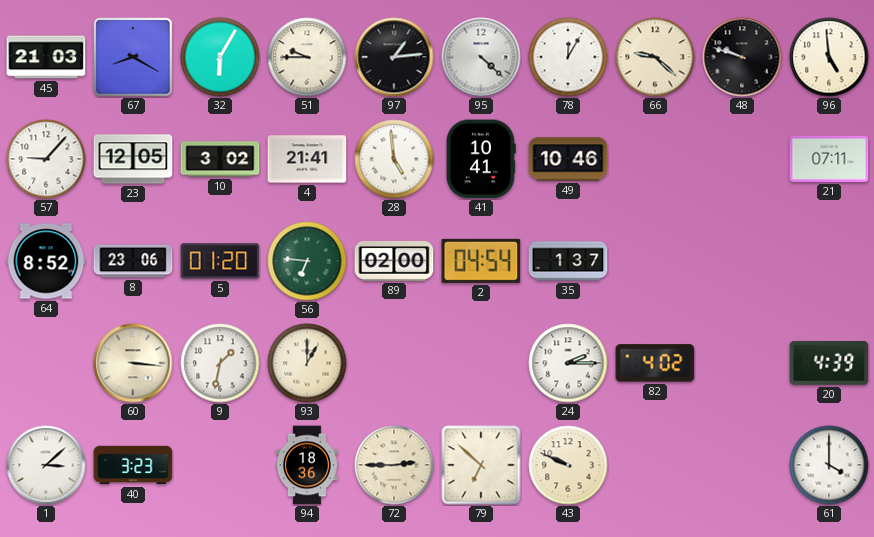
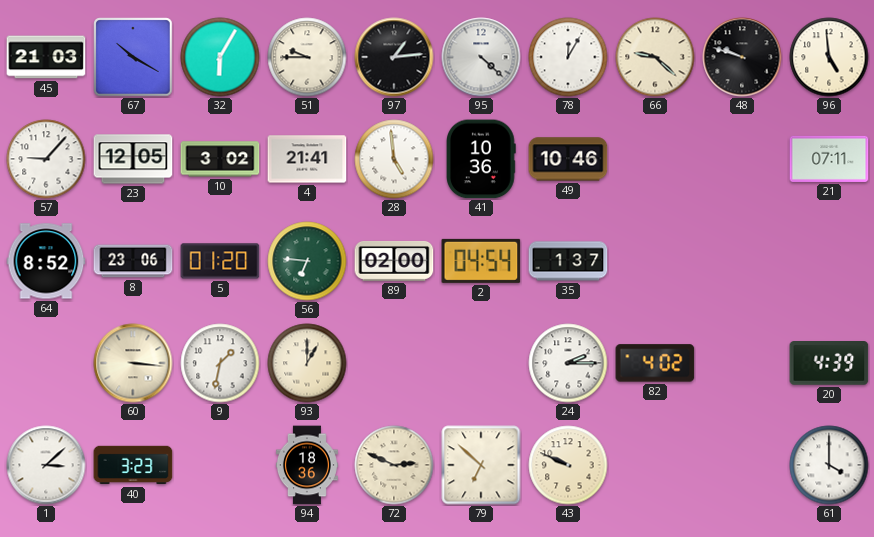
67: 8:20 -> 10:20
41: 10:41 -> 10:36
72: 2:45 -> 2:49
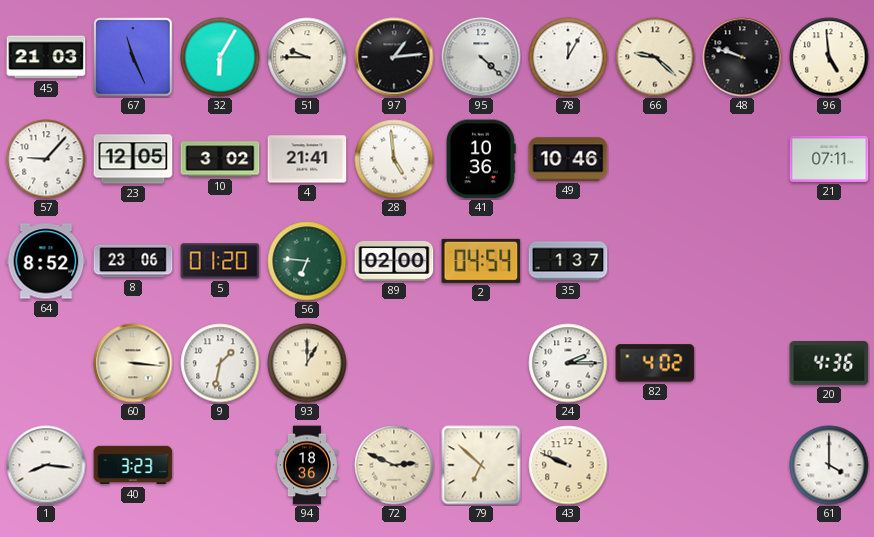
67: 10:20 -> 11:26
20: 4:39 -> 4:36
1: 3:08 -> 8:16
